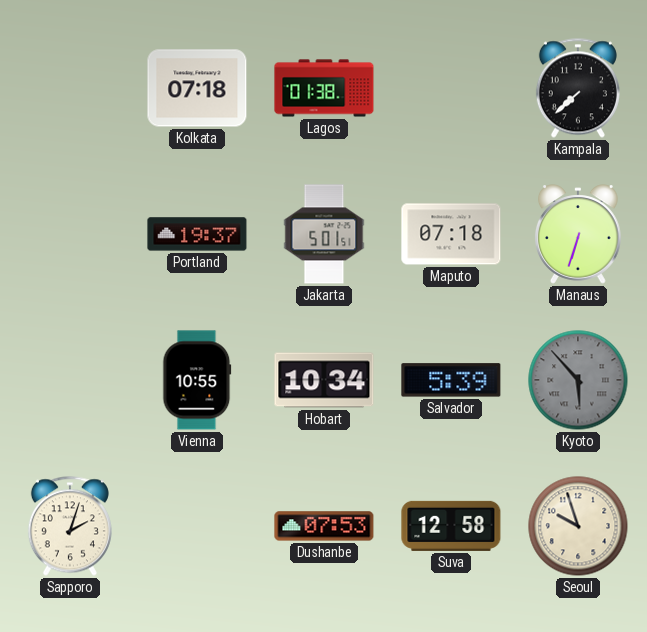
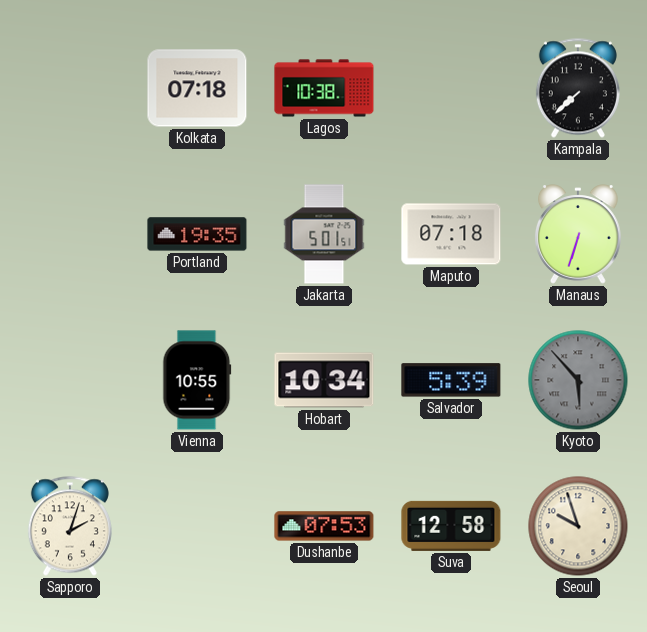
Lagos: 01:38 -> 10:38
Portland: 19:37 -> 19:35
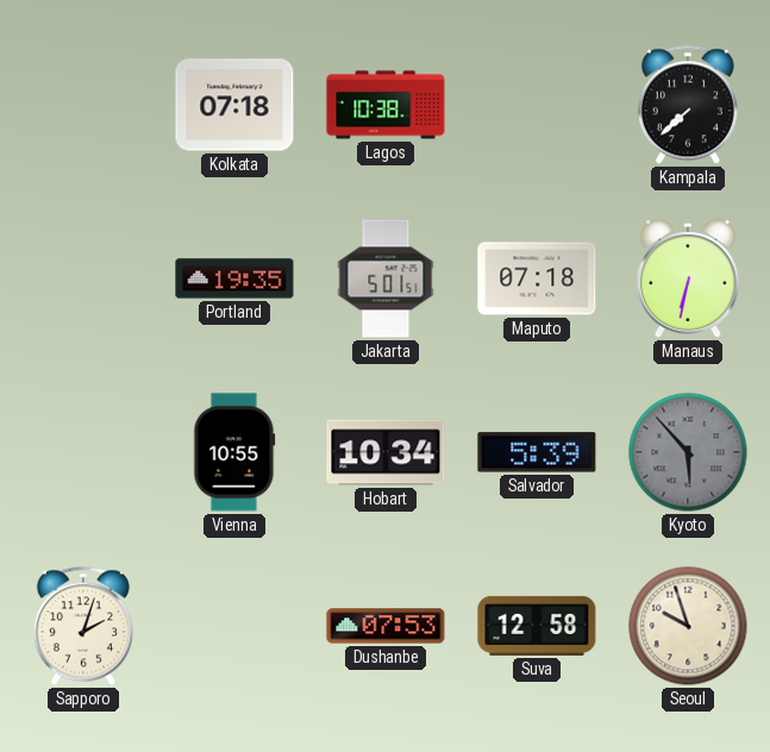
Manaus: 6:33 -> 6:32
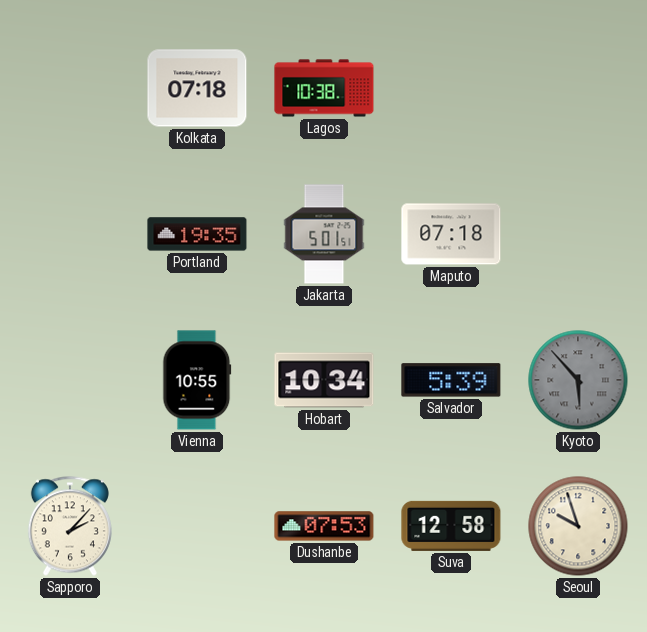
Kampala: 7:38 -> none
Manaus: 6:32 -> none
Sapporo: 2:03 -> 2:07
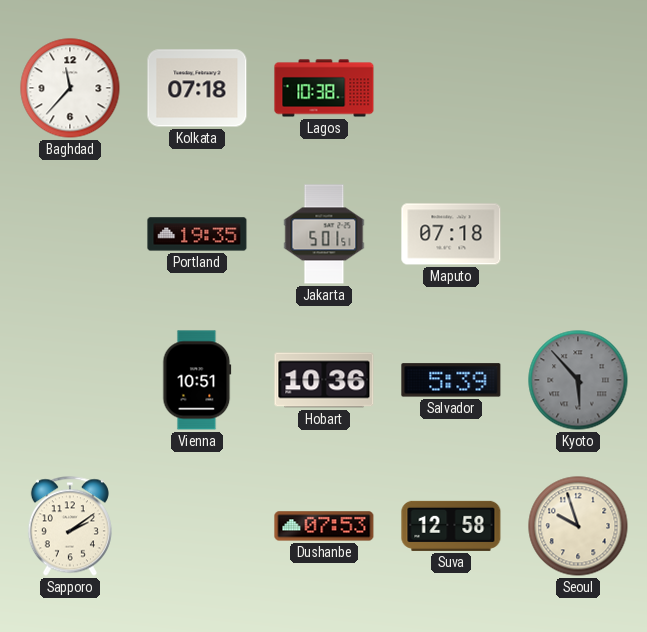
Baghdad: none -> 11:37
Vienna: 10:55 -> 10:51
Hobart: 10:34 -> 10:36
Sapporo: 2:07 -> 2:09
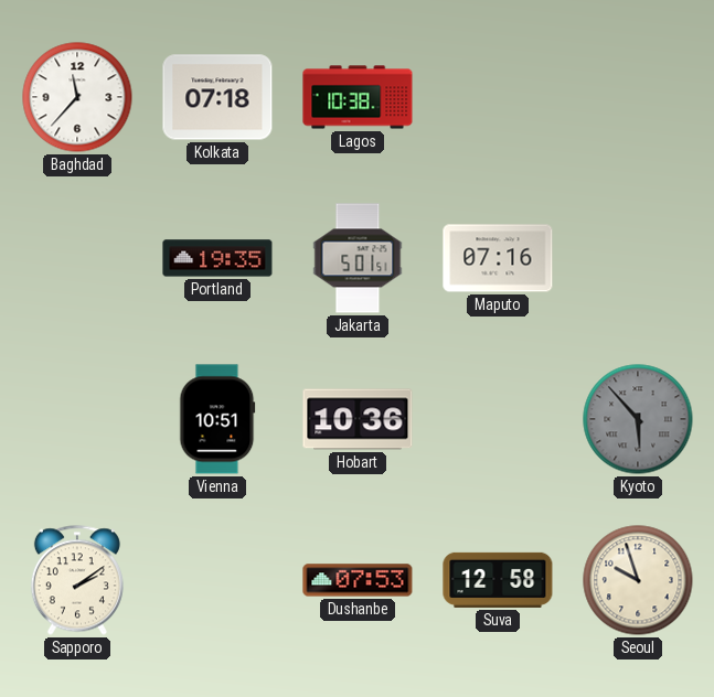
Maputo: 07:18 -> 07:16
Salvador: 5:39 -> none
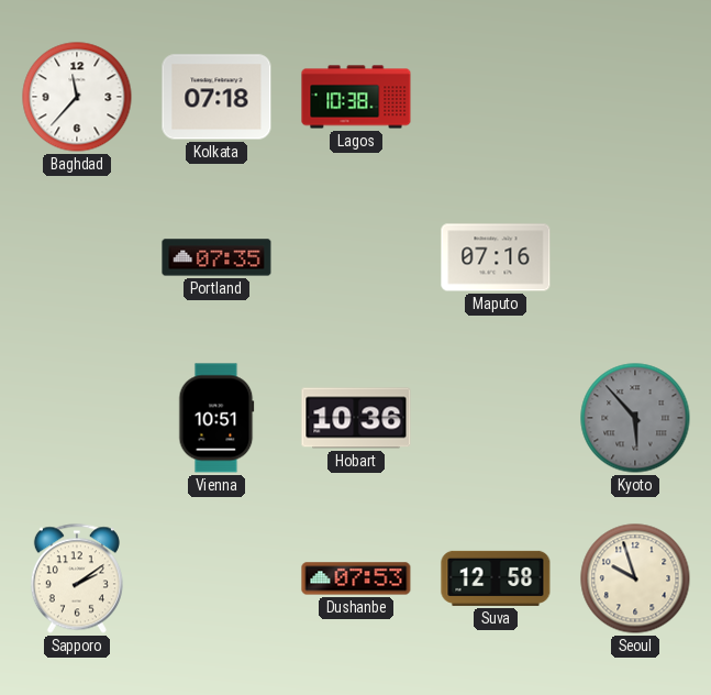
Portland: 19:35 -> 07:35
Jakarta: 5:01 -> none
